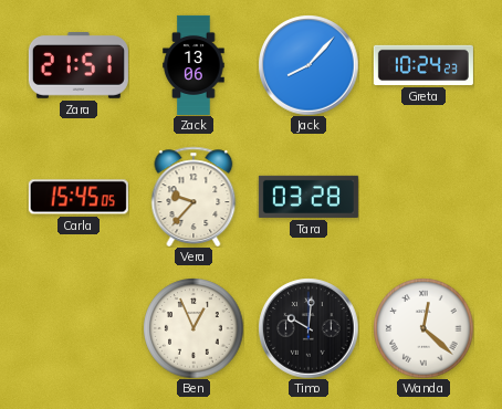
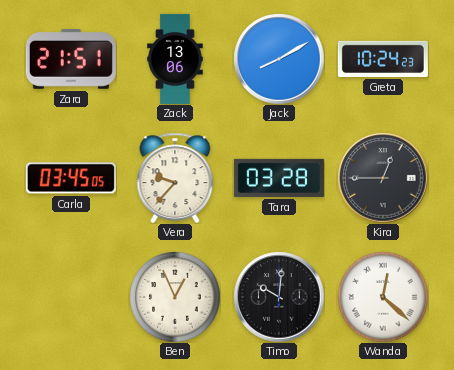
Jack: 8:07 -> 8:10
Carla: 15:45 -> 03:45
Kira: none -> 12:45
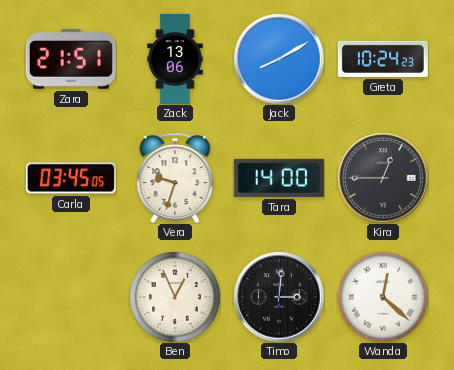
Vera: 9:37 -> 9:33
Tara: 03:28 -> 14:00
Timo: 10:01 -> 3:01
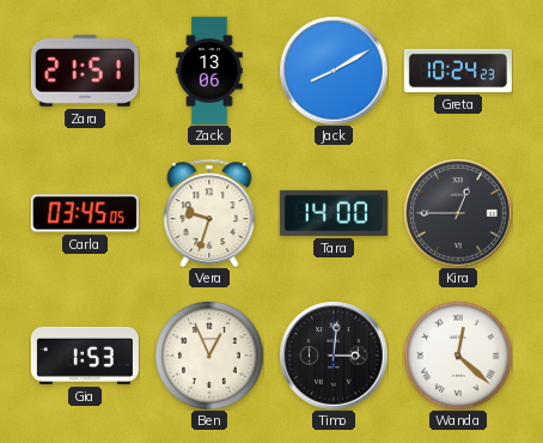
Gia: none -> 1:53
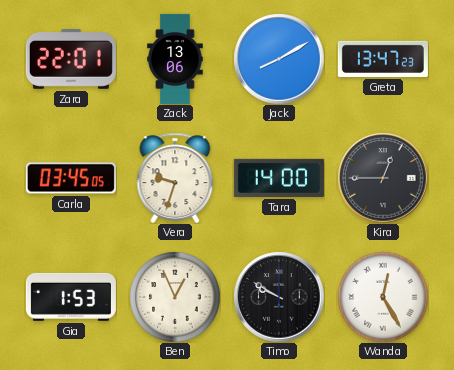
Zara: 21:51 -> 22:01
Greta: 10:24 -> 13:47
Timo: 3:01 -> 9:50
Wanda: 12:22 -> 12:25
